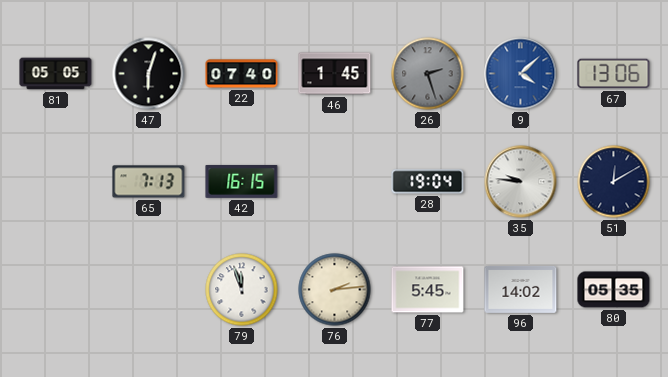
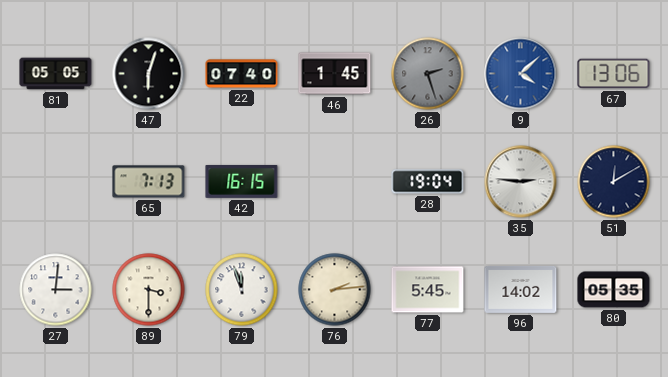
35: 9:46 -> 2:46
27: none -> 3:01
89: none -> 3:30
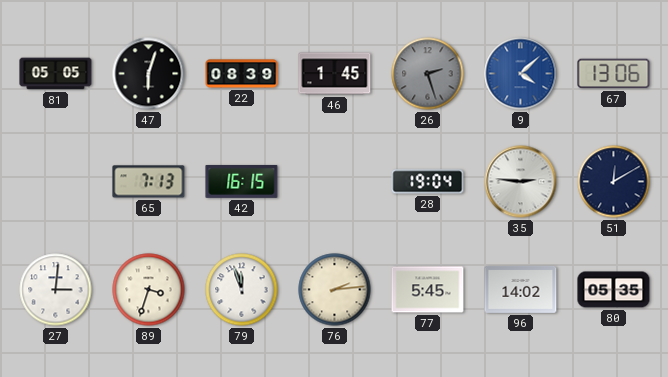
22: 07:40 -> 08:39
89: 3:30 -> 3:33
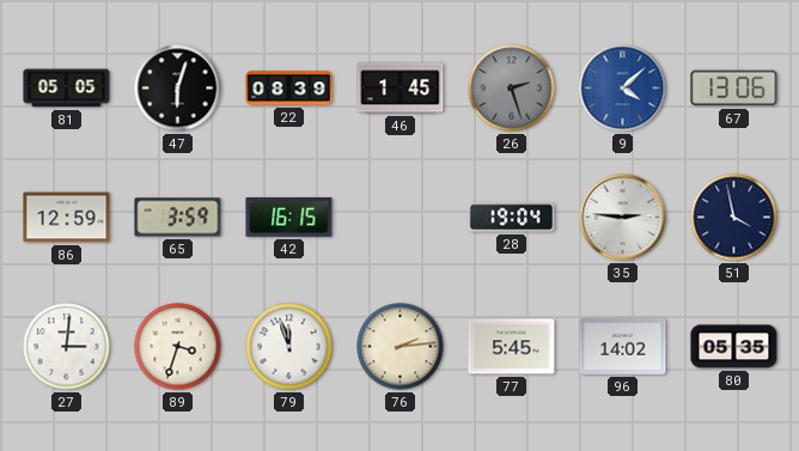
86: none -> 12:59
65: 7:13 -> 3:59
51: 12:10 -> 3:58
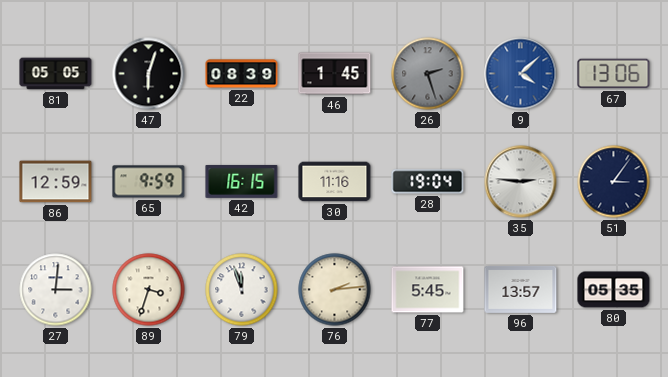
65: 3:59 -> 9:59
30: none -> 11:16
51: 3:58 -> 3:06
96: 14:02 -> 13:57
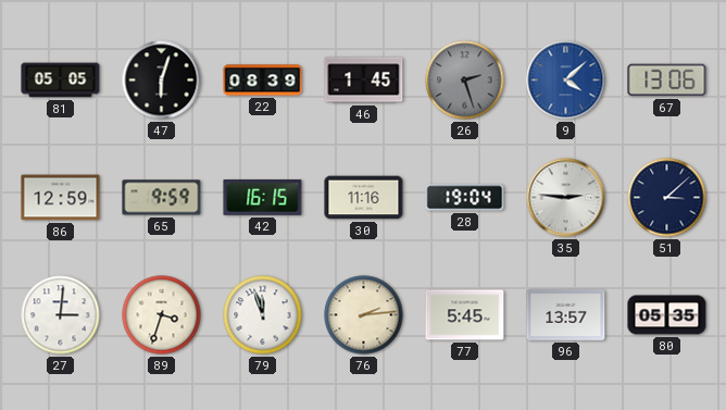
51: 3:06 -> 3:08
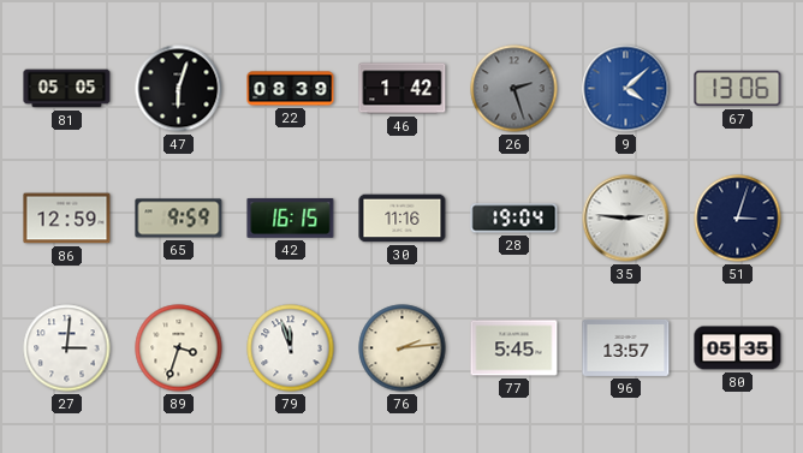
46: 1:45 -> 1:42
51: 3:08 -> 3:03
